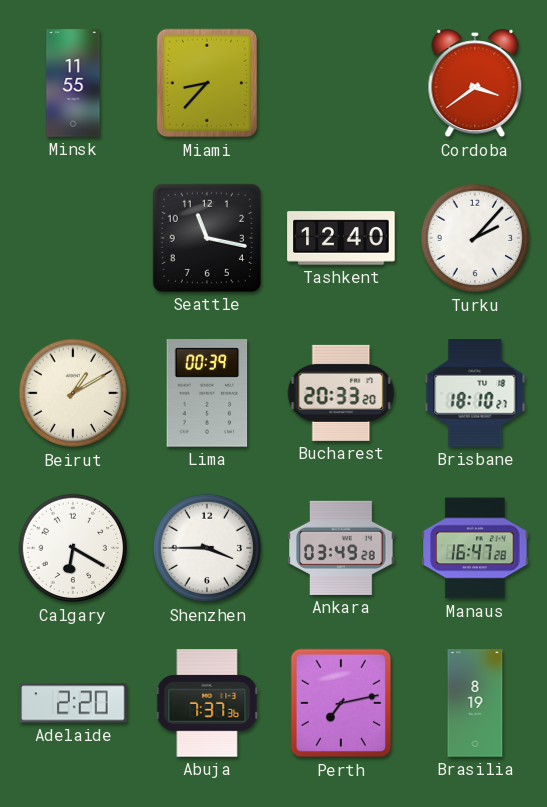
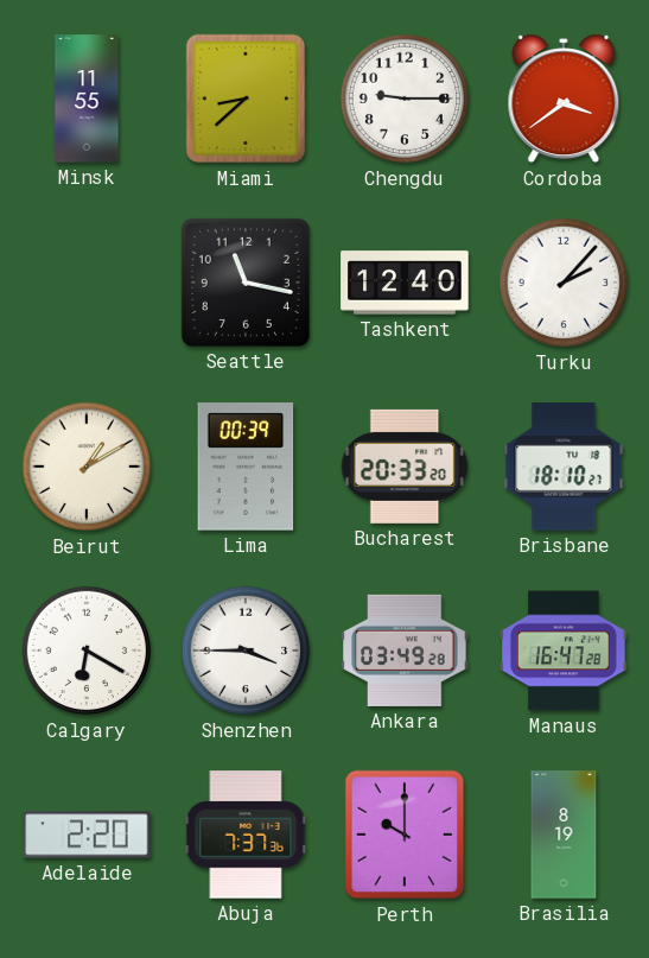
Miami: 8:37 -> 8:38
Chengdu: none -> 9:15
Perth: 7:13 -> 10:00
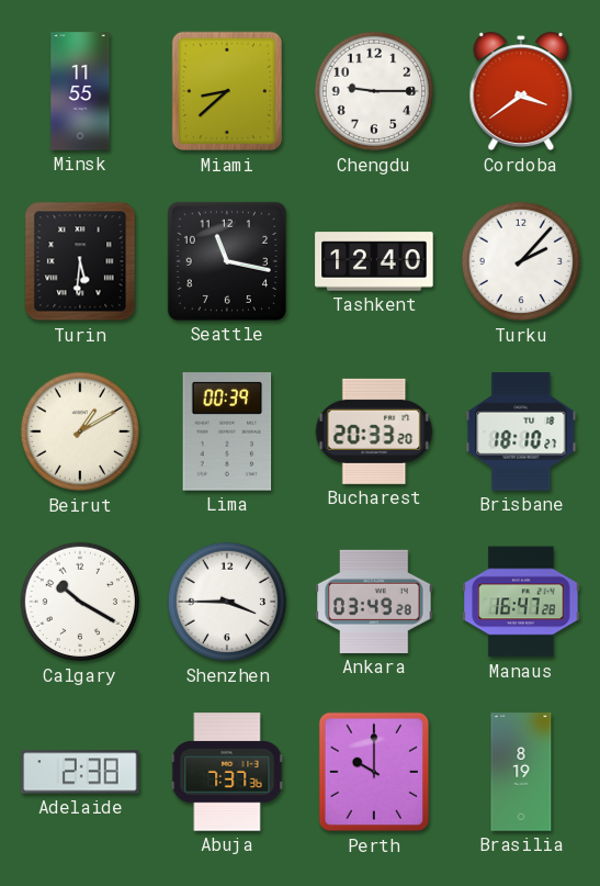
Turin: none -> 5:31
Calgary: 6:20 -> 10:20
Adelaide: 2:20 -> 2:38
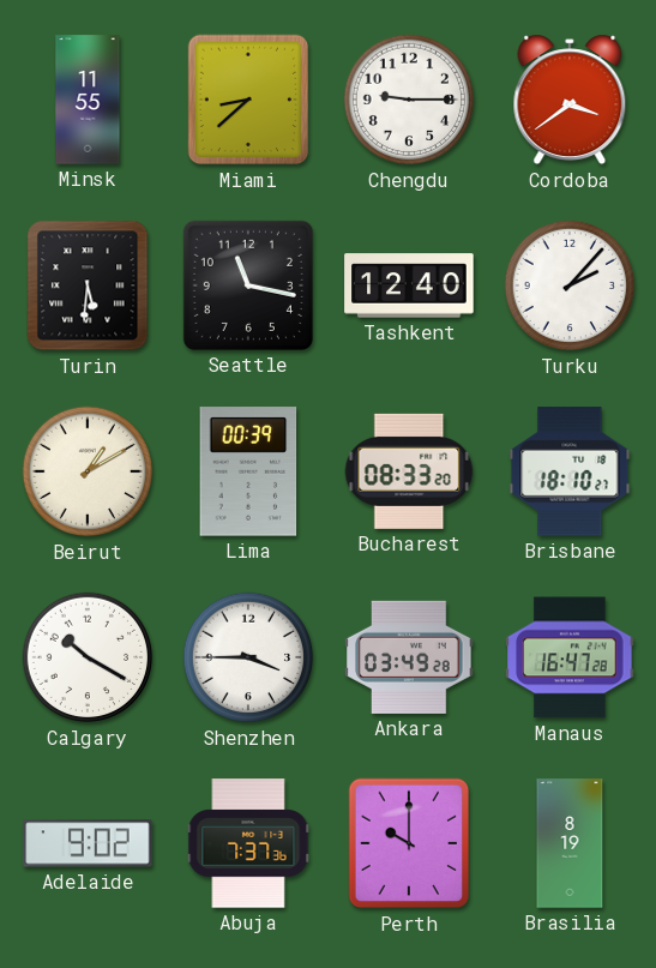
Bucharest: 20:33 -> 08:33
Adelaide: 2:38 -> 9:02
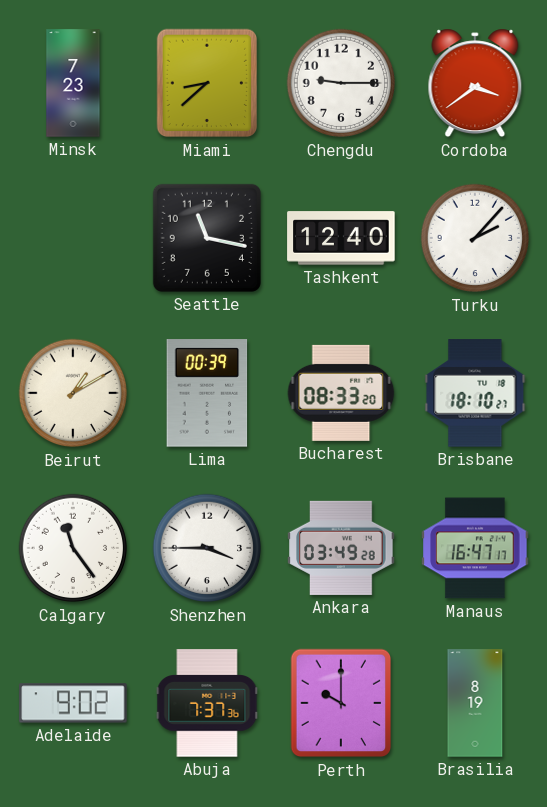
Minsk: 11:55 -> 7:23
Turin: 5:31 -> none
Calgary: 10:20 -> 11:24
Manaus: 16:47:28 -> 16:47:17
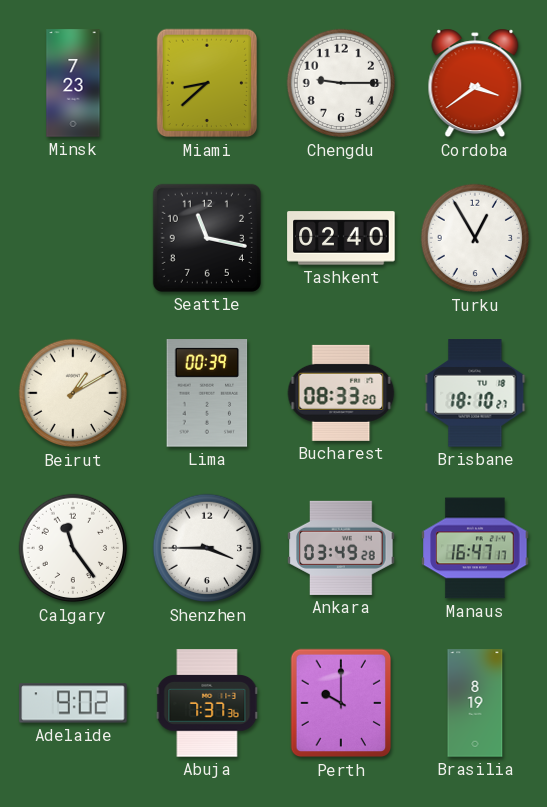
Tashkent: 12:40 -> 02:40
Turku: 2:07 -> 12:55
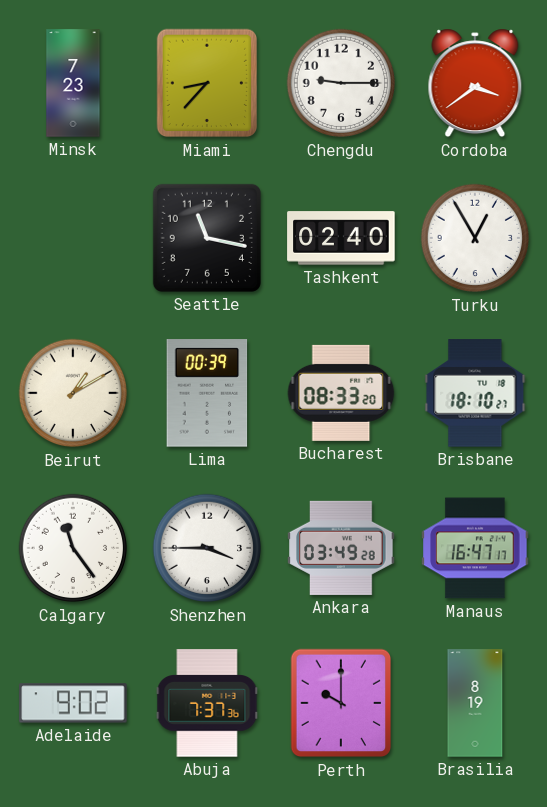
Miami: 8:38 -> 8:37
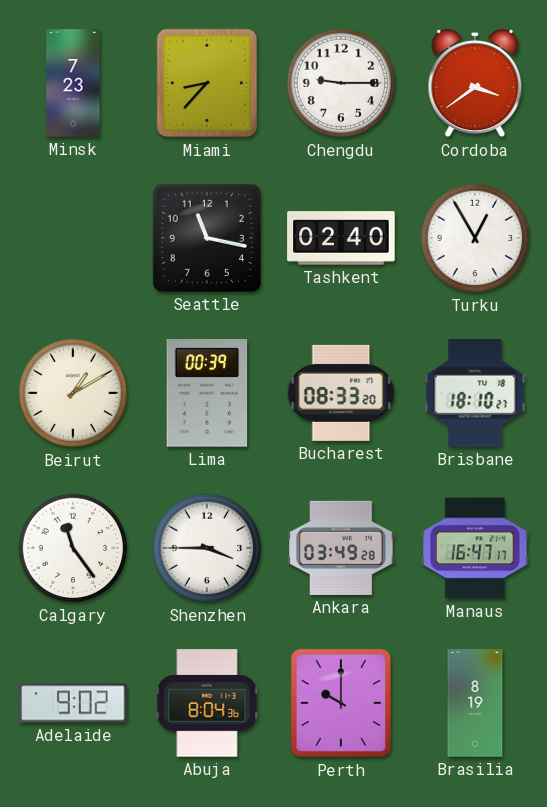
Abuja: 7:37 -> 8:04
